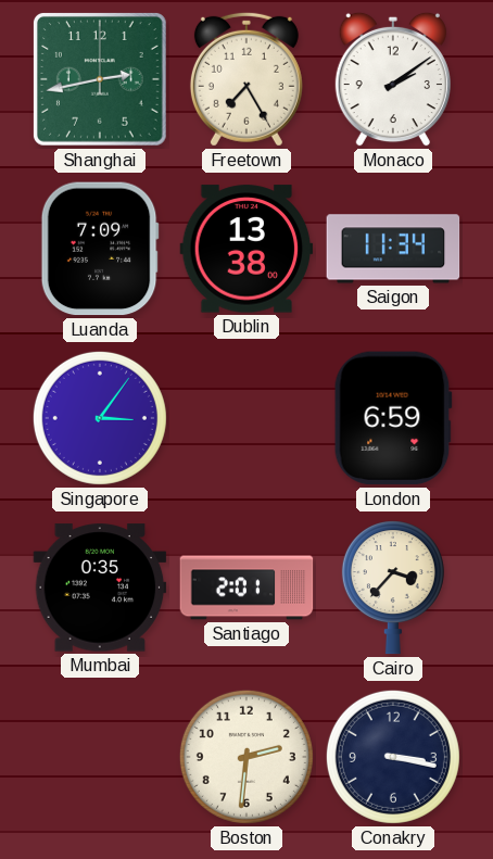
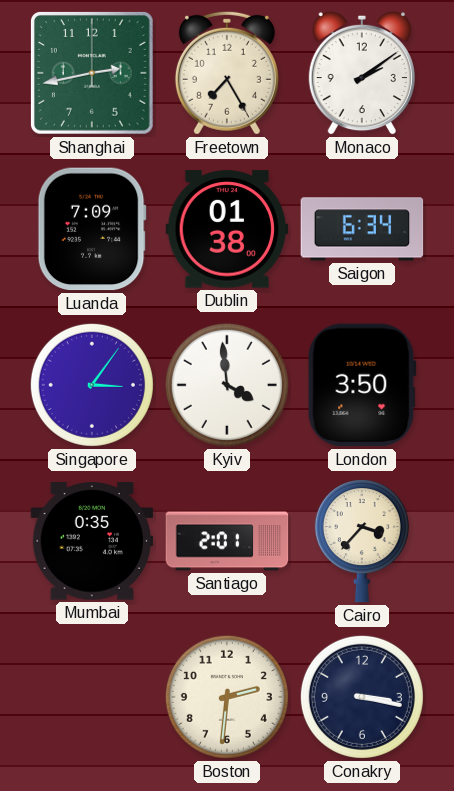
Dublin: 13:38 -> 01:38
Saigon: 11:34 -> 6:34
Kyiv: none -> 3:59
London: 6:59 -> 3:50
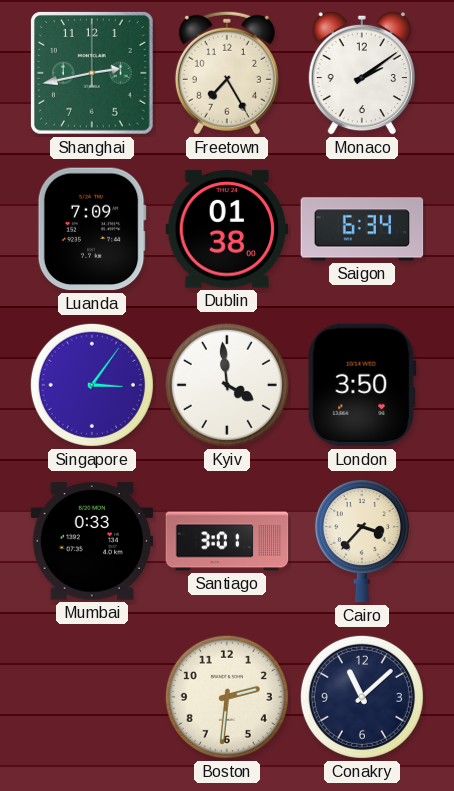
Mumbai: 0:35 -> 0:33
Santiago: 2:01 -> 3:01
Conakry: 3:17 -> 11:08
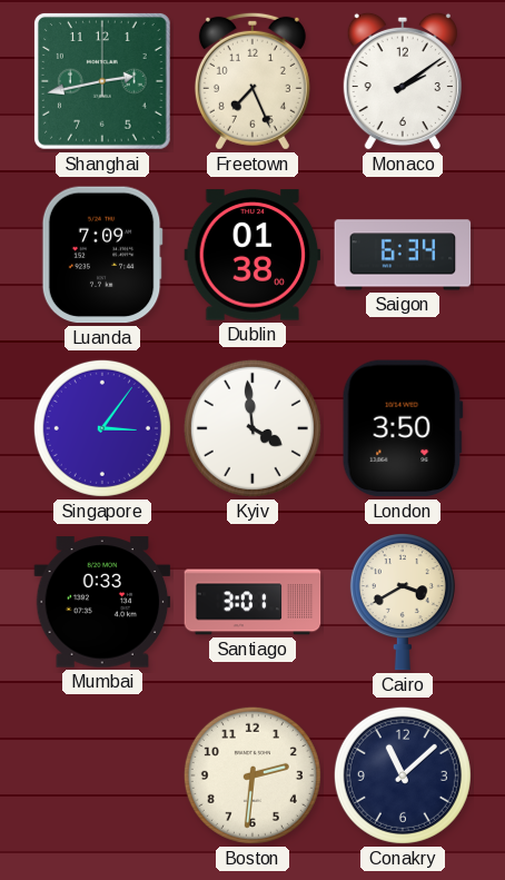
Freetown: 7:25 -> 7:26
Cairo: 3:37 -> 3:40
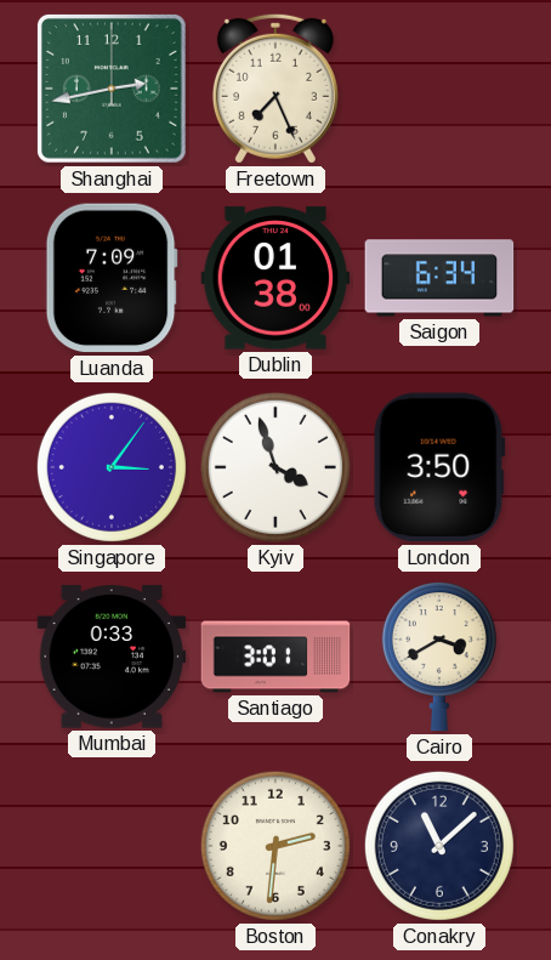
Monaco: 2:09 -> none
Kyiv: 3:59 -> 3:57
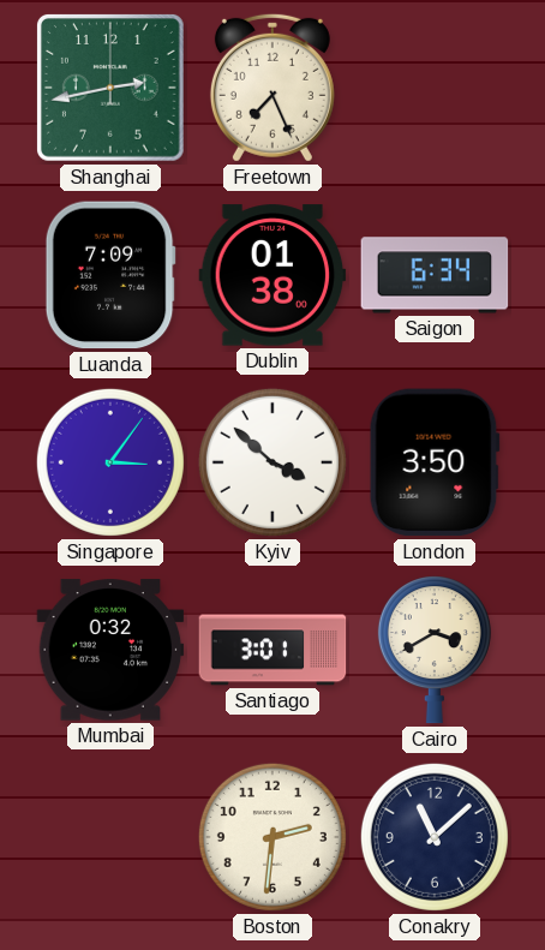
Kyiv: 3:57 -> 3:52
Mumbai: 0:33 -> 0:32
